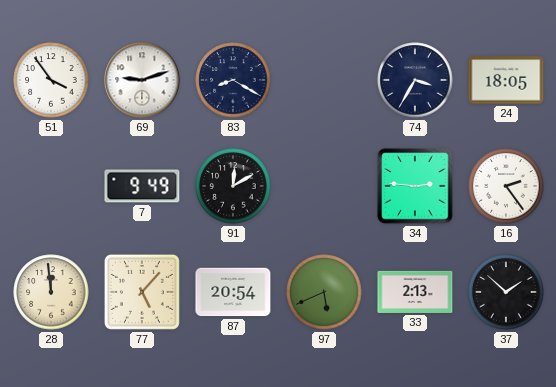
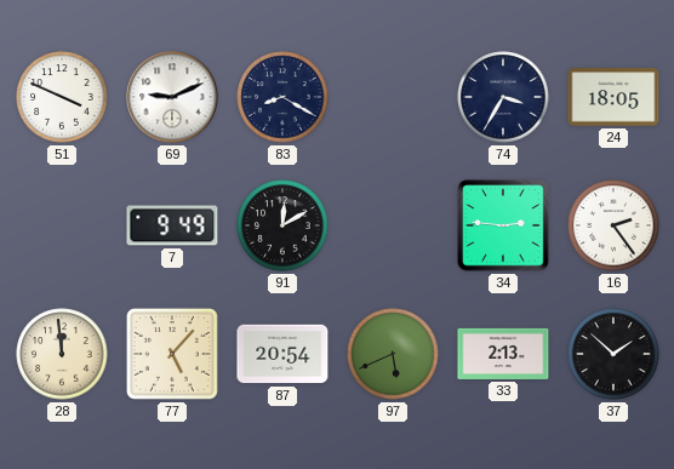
51: 3:54 -> 3:49
69: 9:12 -> 9:11
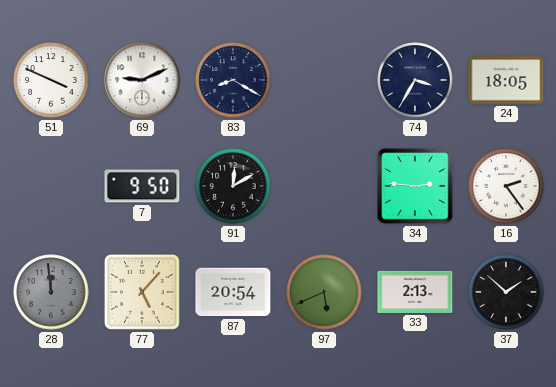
7: 9:49 -> 9:50
28 dial: cream -> grey
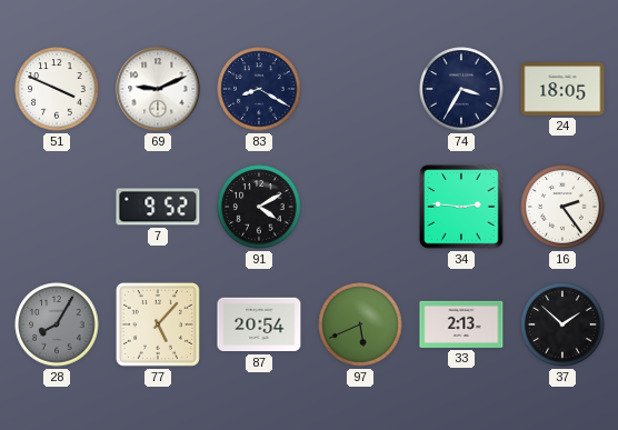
7: 9:50 -> 9:52
91: 12:10 -> 4:10
28: 11:59 -> 8:05
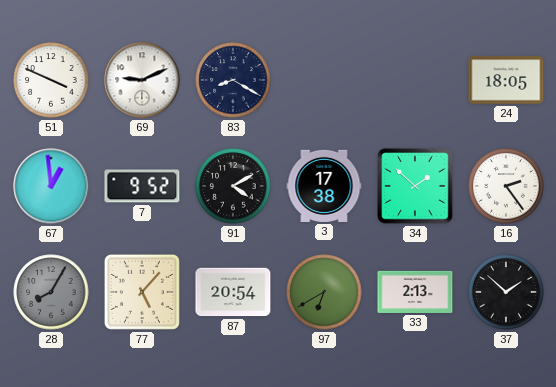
74: 3:35 -> none
67: none -> 12:59
3: none -> 17:38
34: 2:46 -> 1:52
97: 5:41 -> 6:40
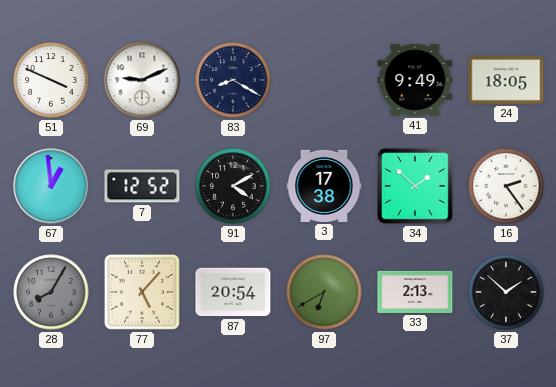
41: none -> 9:49
7: 9:52 -> 12:52
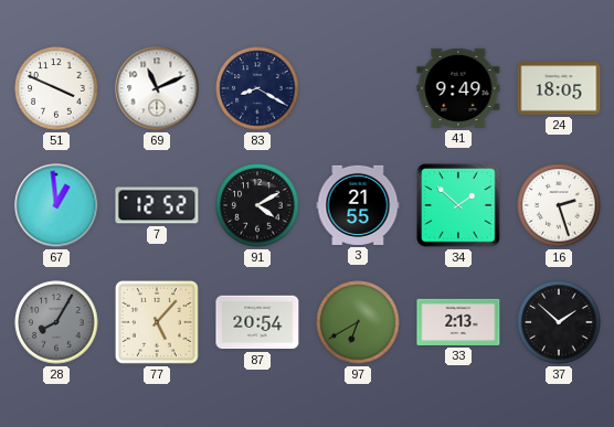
69: 9:11 -> 11:11
3: 17:38 -> 21:55
16: 2:24 -> 2:27
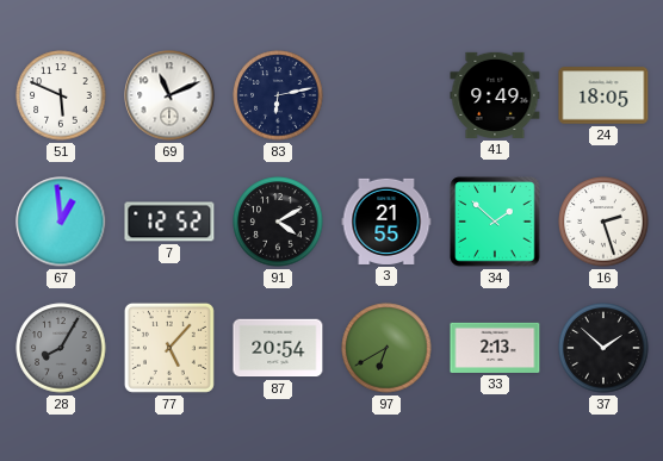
51: 3:49 -> 5:49
83: 8:20 -> 6:13
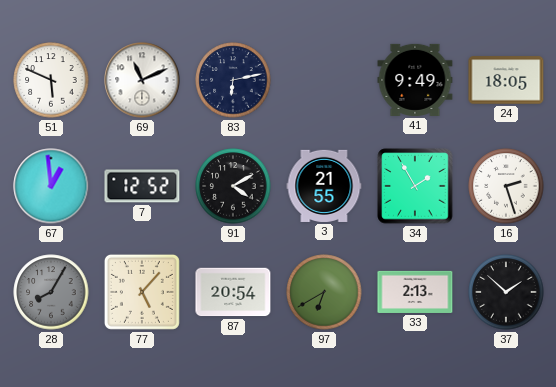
34: 1:52 -> 1:55
